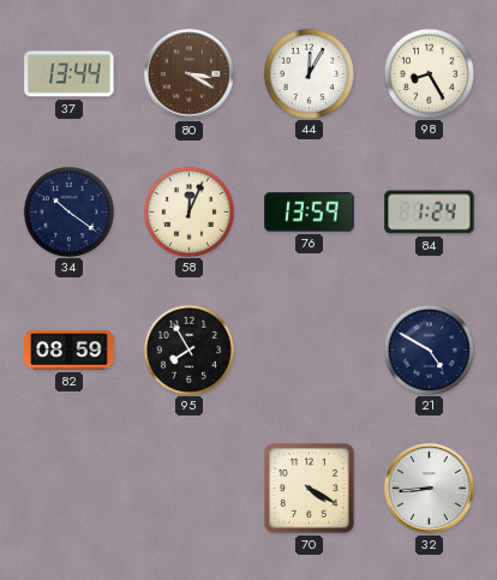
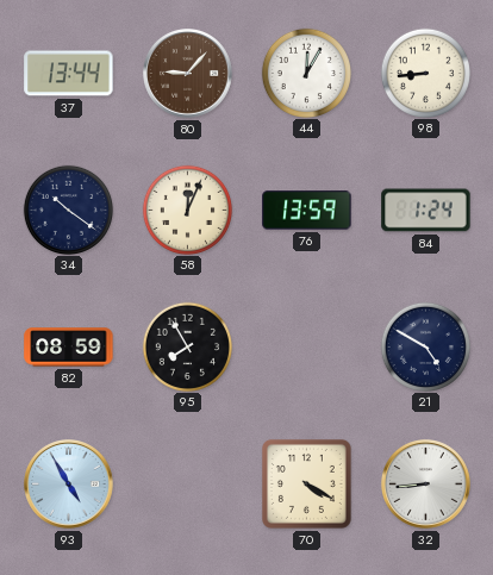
80: 3:20 -> 9:07
98: 8:25 -> 8:44
93: none -> 4:55
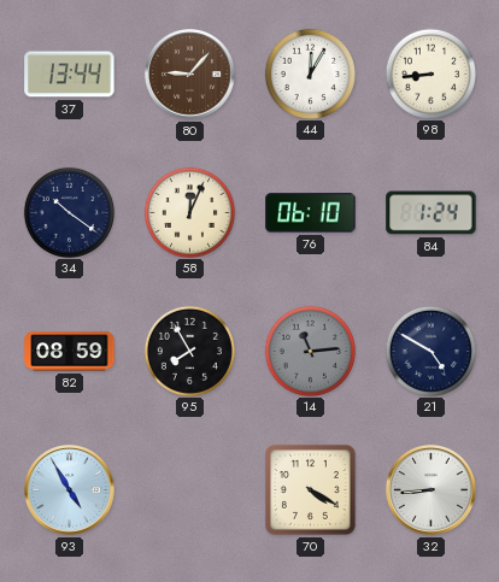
76: 13:59 -> 06:10
14: none -> 11:14
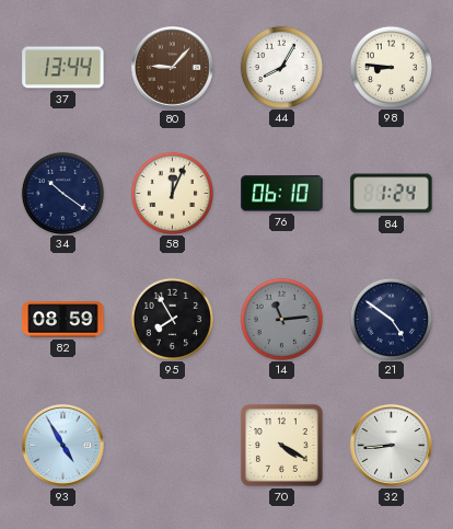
44: 12:05 -> 8:05
98: 8:44 -> 8:46
21: 4:50 -> 4:51
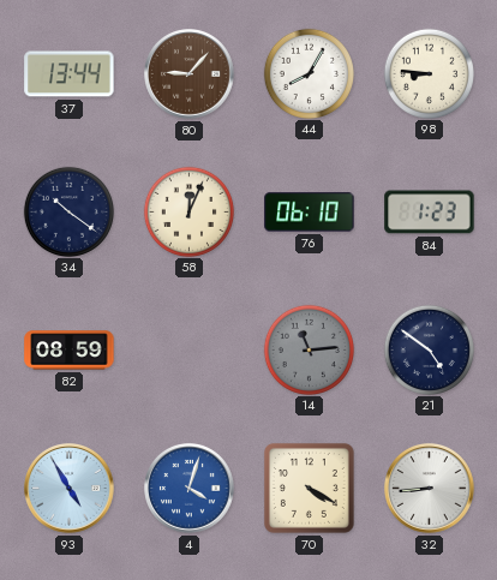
84: 1:24 -> 1:23
95: 7:55 -> none
4: none -> 4:03
